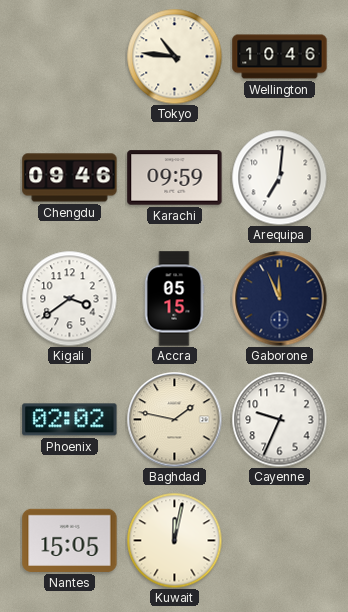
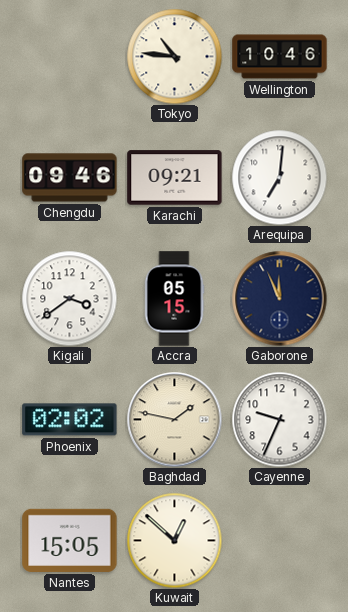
Karachi: 09:59 -> 09:21
Kuwait: 12:02 -> 12:52
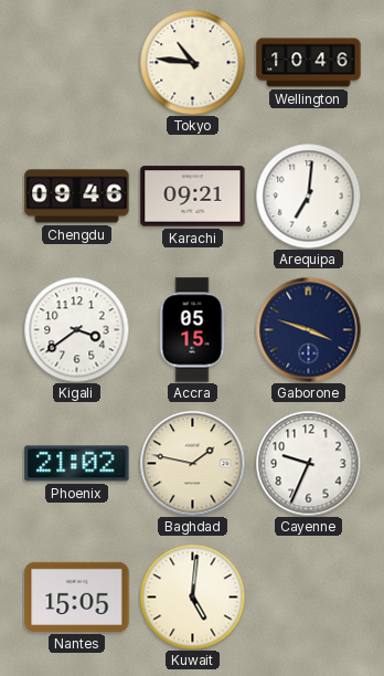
Gaborone: 11:56 -> 3:48
Phoenix: 02:02 -> 21:02
Kuwait: 12:52 -> 5:01
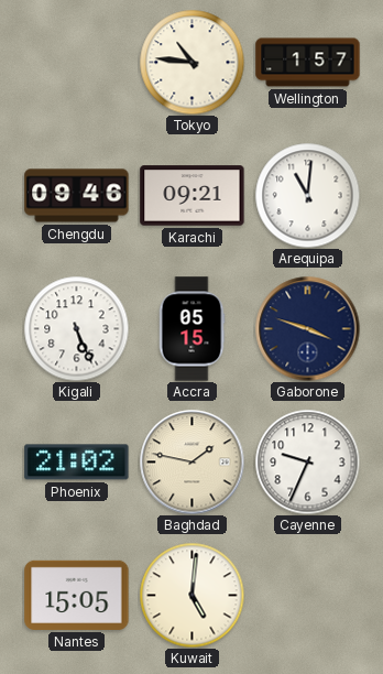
Wellington: 10:46 -> 1:57
Arequipa: 7:01 -> 11:01
Kigali: 3:39 -> 5:26
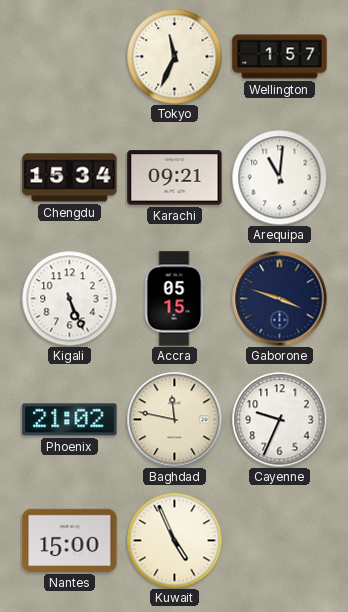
Tokyo: 10:46 -> 11:34
Chengdu: 09:46 -> 15:34
Baghdad: 1:47 -> 11:47
Nantes: 15:05 -> 15:00
Kuwait: 5:01 -> 4:56
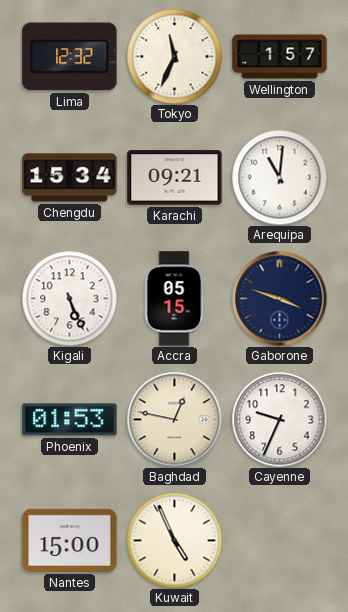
Lima: none -> 12:32
Phoenix: 21:02 -> 01:53
Baghdad: 11:47 -> 12:47
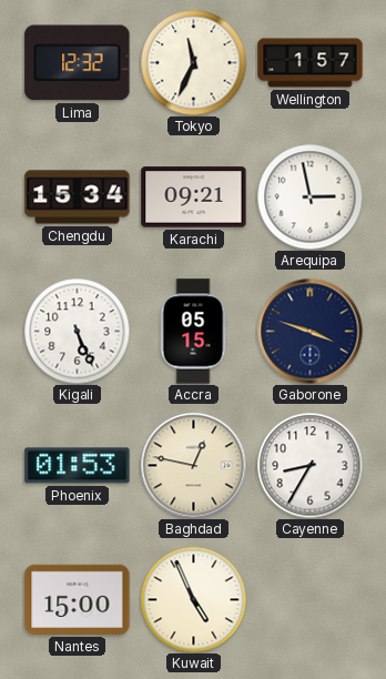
Arequipa: 11:01 -> 2:58
Cayenne: 9:34 -> 8:35
